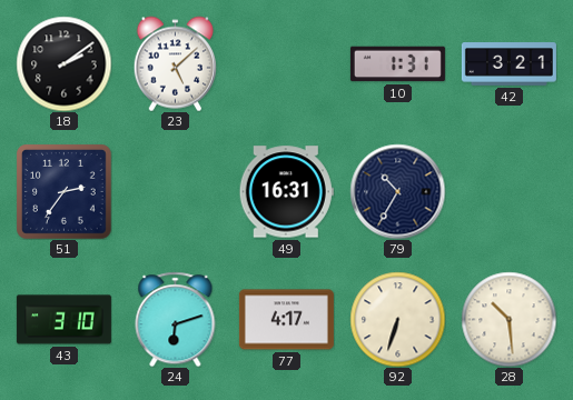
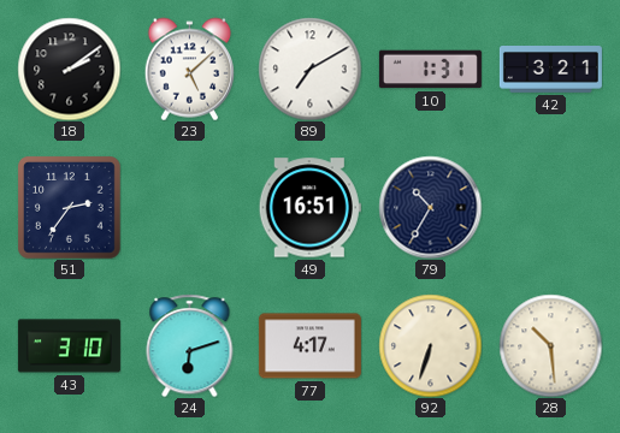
89: none -> 7:10
49: 16:31 -> 16:51
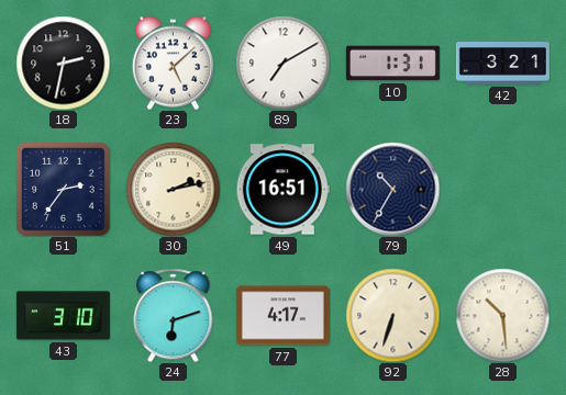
18: 2:09 -> 2:32
30: none -> 2:13
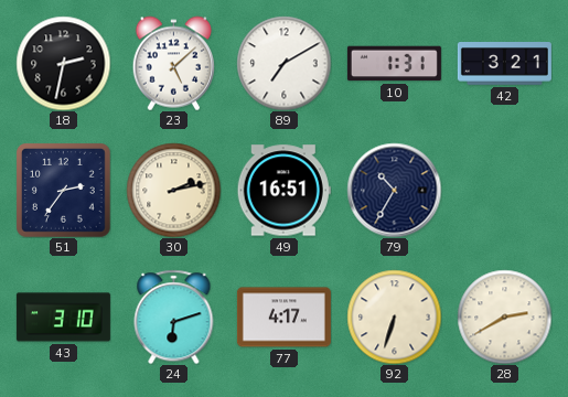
28: 10:29 -> 2:40
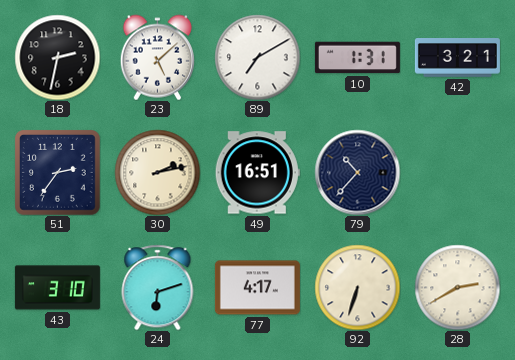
79: 10:35 -> 10:37
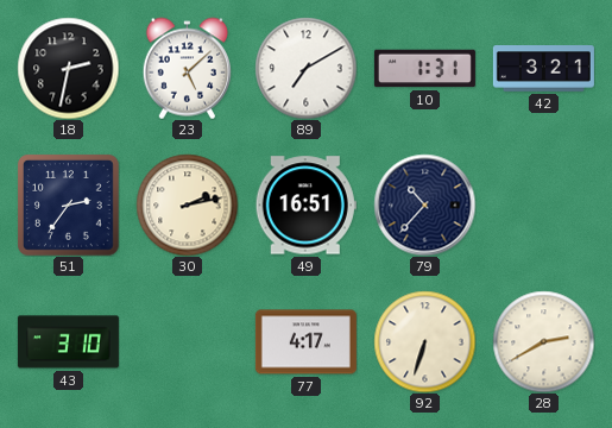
24: 6:12 -> none
